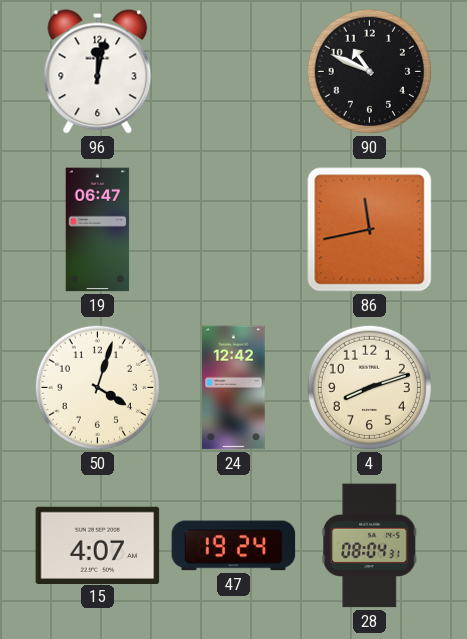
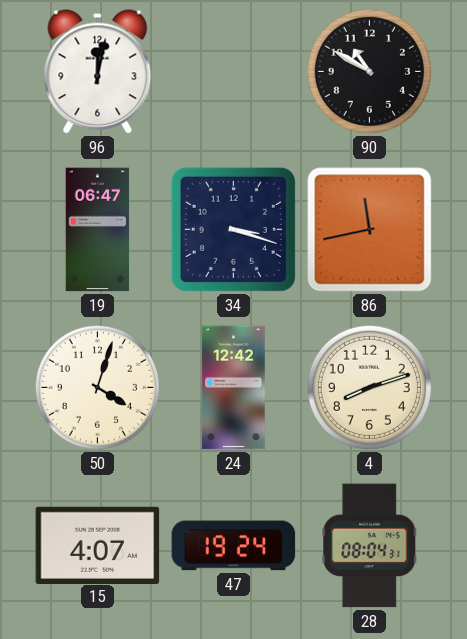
90: 10:49 -> 10:50
34: none -> 3:18
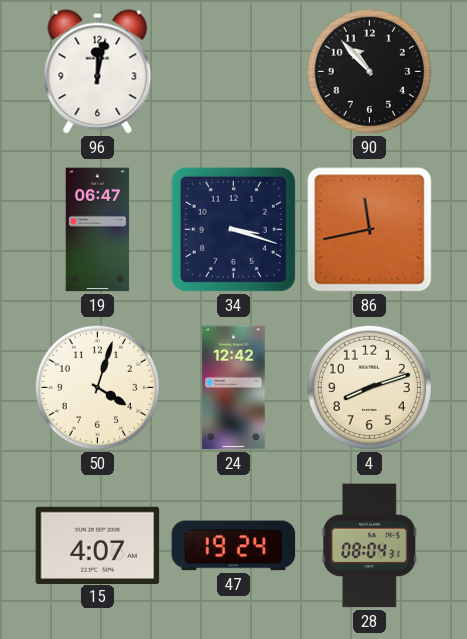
90: 10:50 -> 10:53
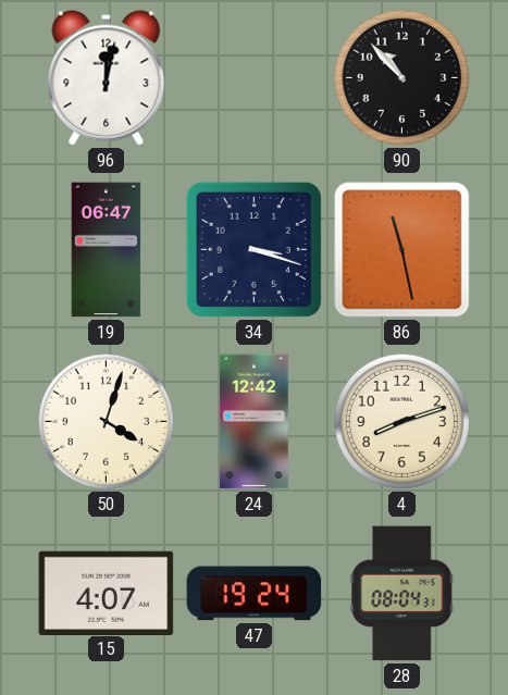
86: 11:43 -> 11:28
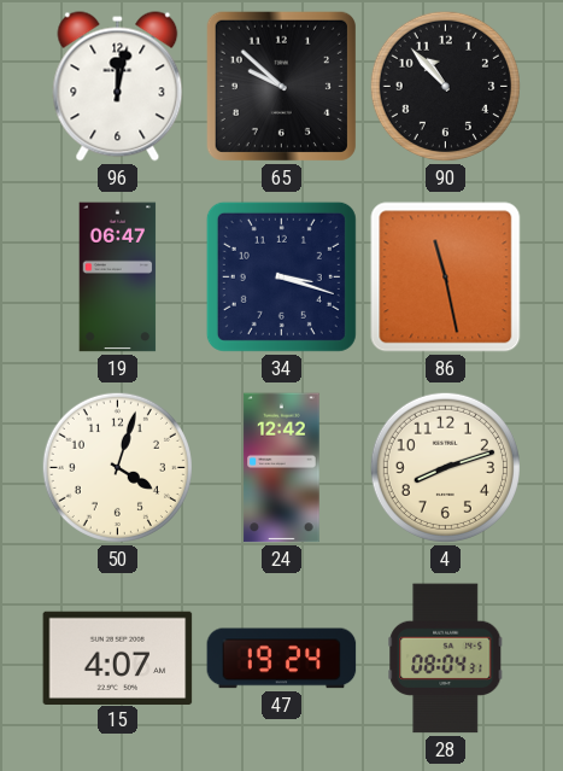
65: none -> 9:52
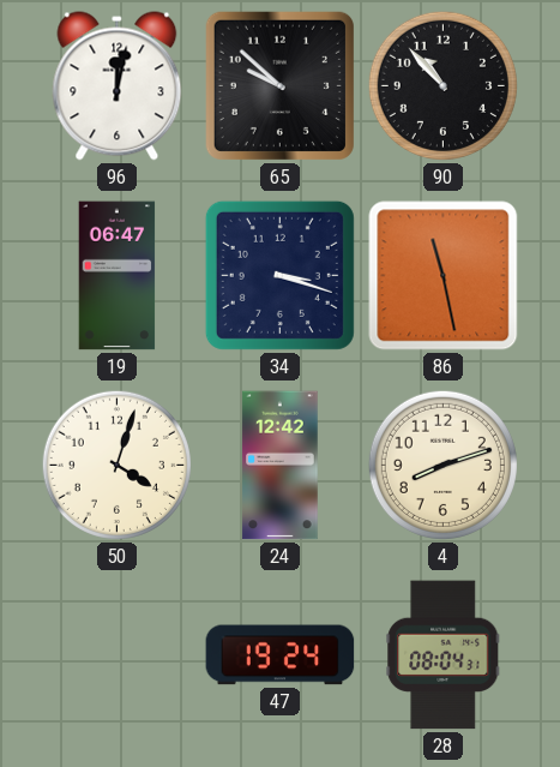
15: 4:07 -> none
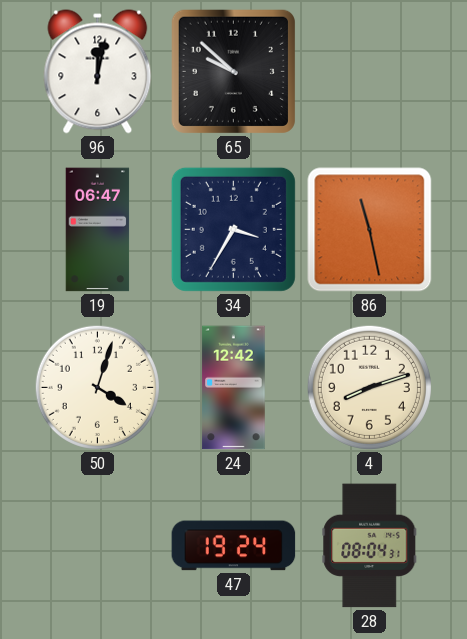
90: 10:53 -> none
34: 3:18 -> 3:35
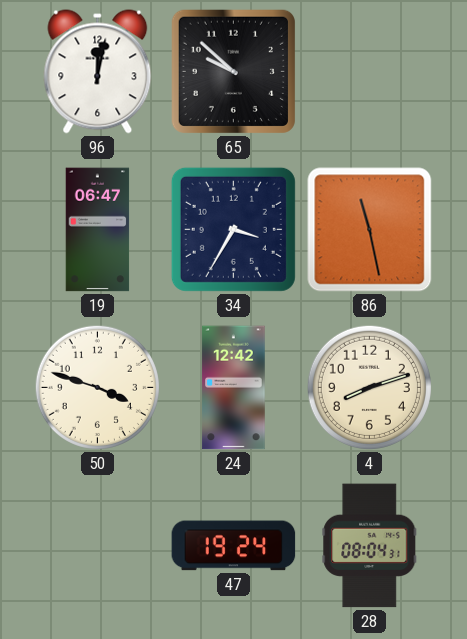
50: 4:03 -> 3:48
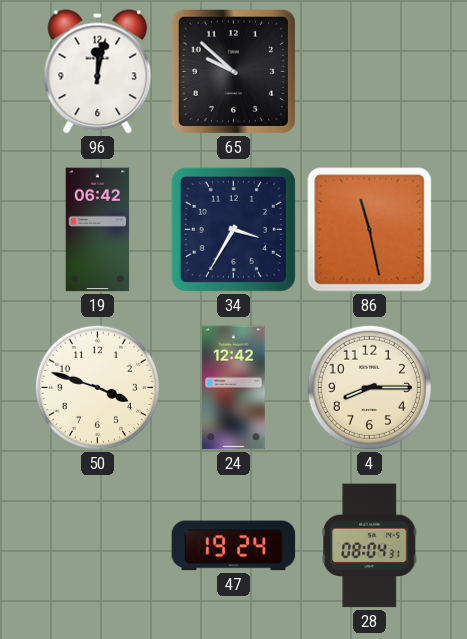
19: 06:47 -> 06:42
4: 8:12 -> 8:15
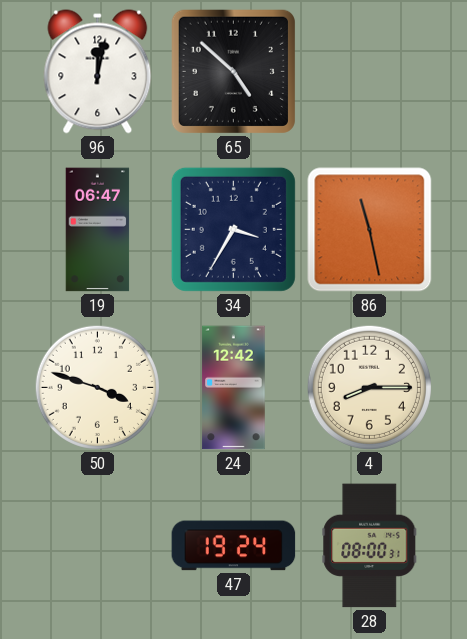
65: 9:52 -> 4:52
19: 06:42 -> 06:47
28: 08:04 -> 08:00
